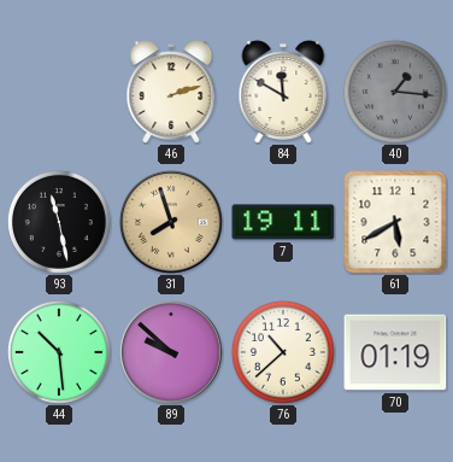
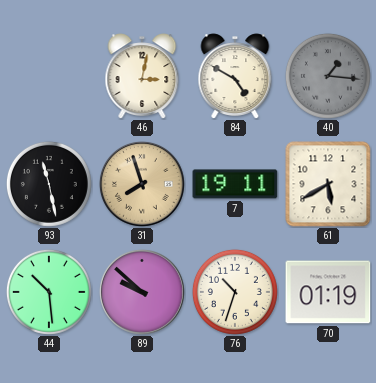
46: 2:12 -> 3:02
84: 11:50 -> 4:50
76: 10:38 -> 10:33
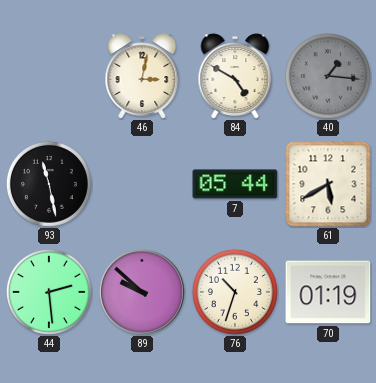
31: 7:57 -> none
7: 19:11 -> 05:44
44: 10:29 -> 2:29
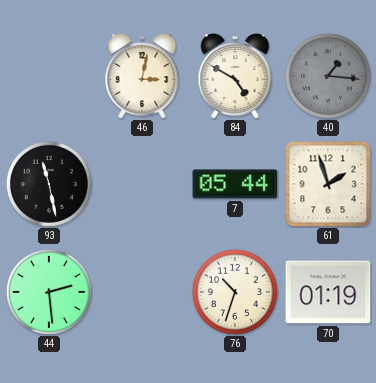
61: 5:40 -> 1:57
89: 9:52 -> none
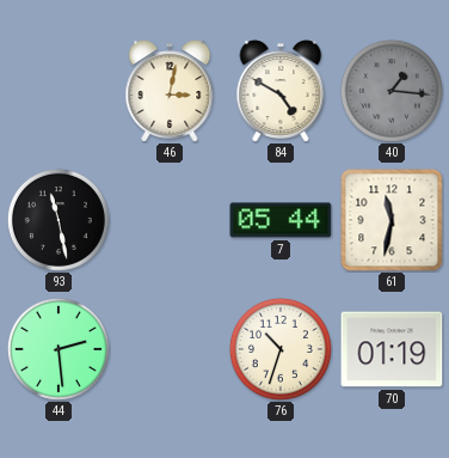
61: 1:57 -> 11:32
